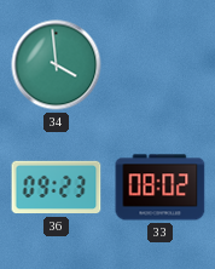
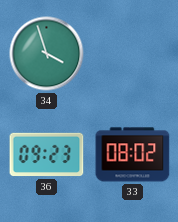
34: 3:59 -> 3:57
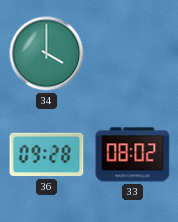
34: 3:57 -> 4:00
36: 09:23 -> 09:28
